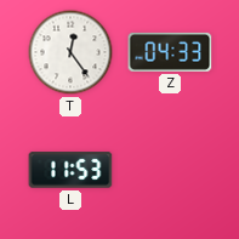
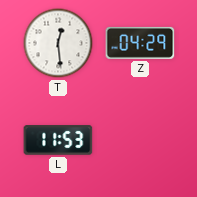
T: 12:24 -> 12:29
Z: 04:33 -> 04:29
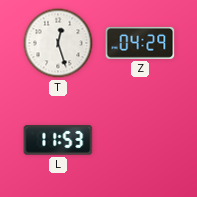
T: 12:29 -> 12:27
